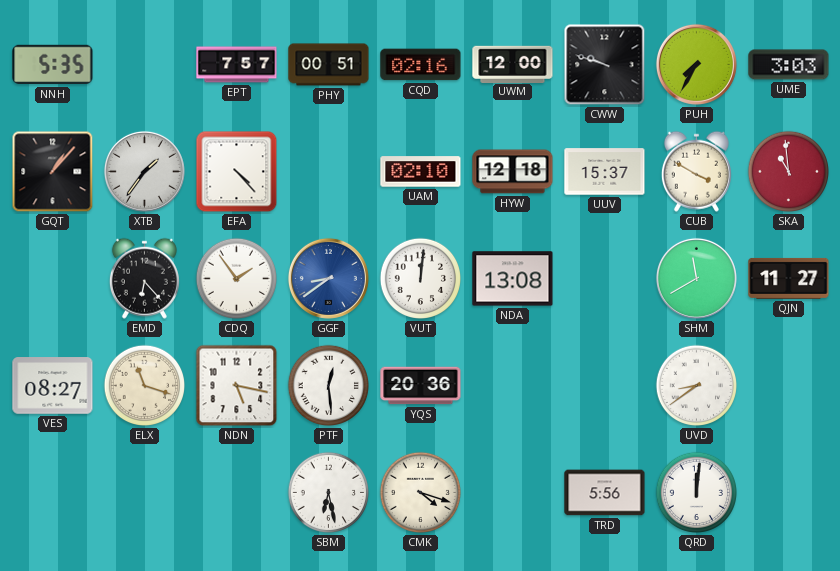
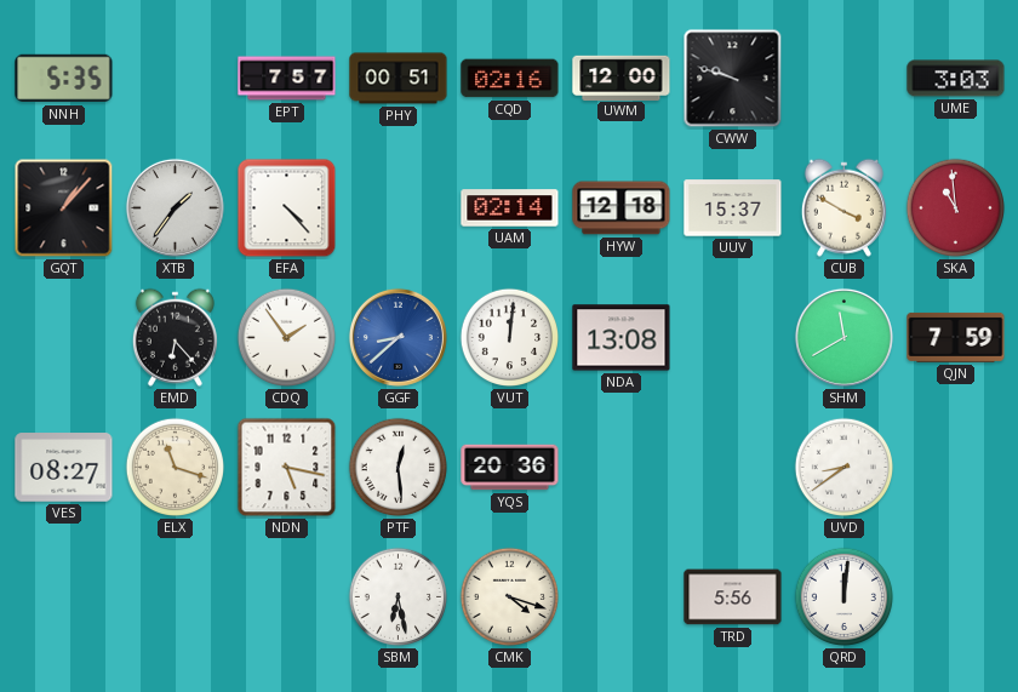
PUH: 7:35 -> none
UAM: 02:10 -> 02:14
GGF: 8:39 -> 8:38
QJN: 11:27 -> 7:59
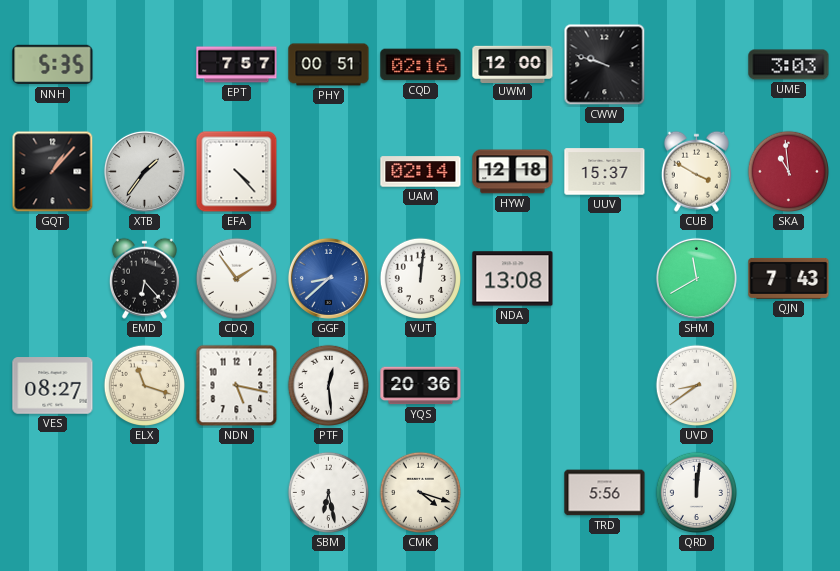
QJN: 7:59 -> 7:43
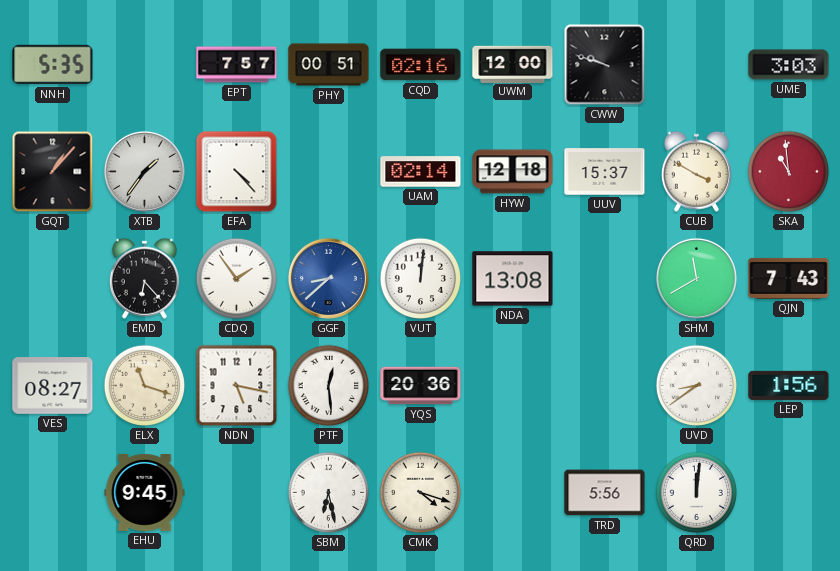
LEP: none -> 1:56
EHU: none -> 9:45
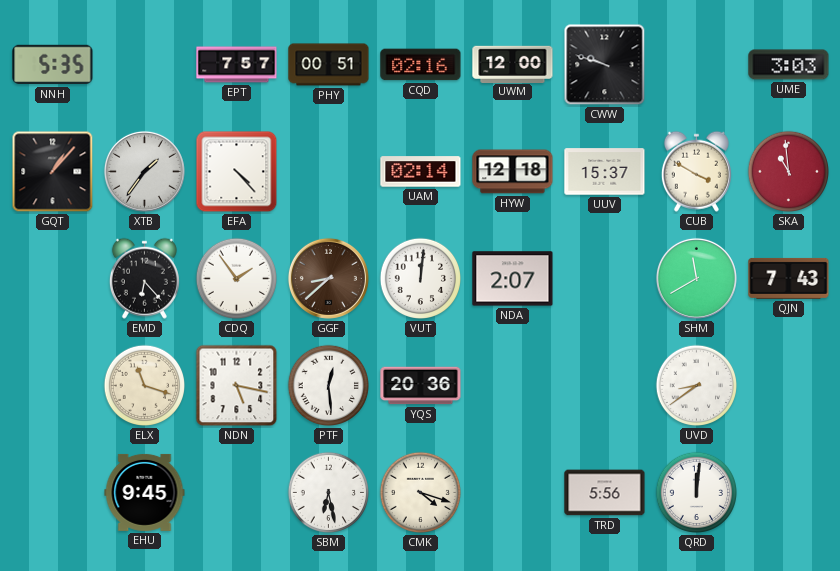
GGF dial: blue -> brown
NDA: 13:08 -> 2:07
VES: 08:27 -> none
LEP: 1:56 -> none
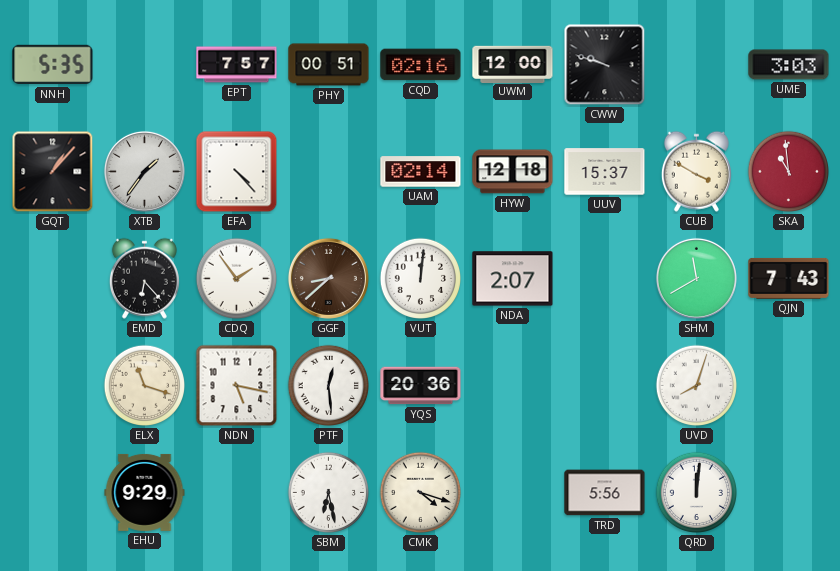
UVD: 8:39 -> 8:03
EHU: 9:45 -> 9:29
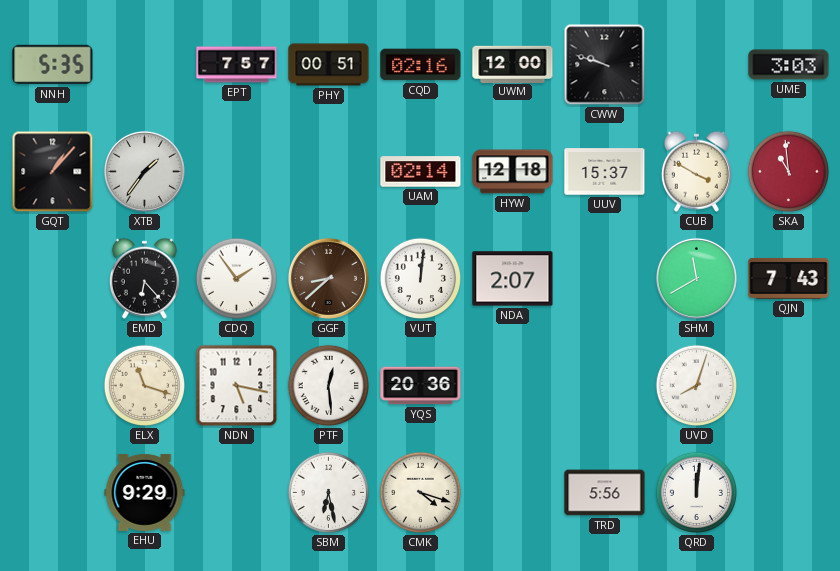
EFA: 4:23 -> none
